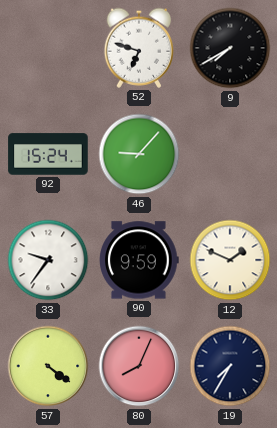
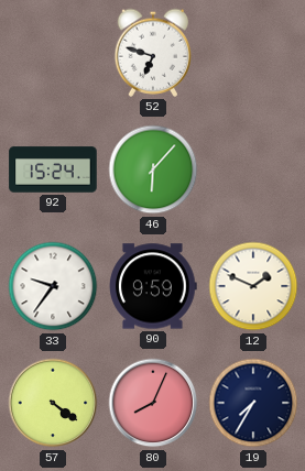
9: 7:40 -> none
46: 9:07 -> 6:07
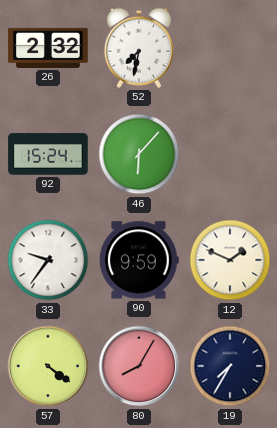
26: none -> 2:32
52: 6:48 -> 7:32
80: 8:04 -> 8:05
